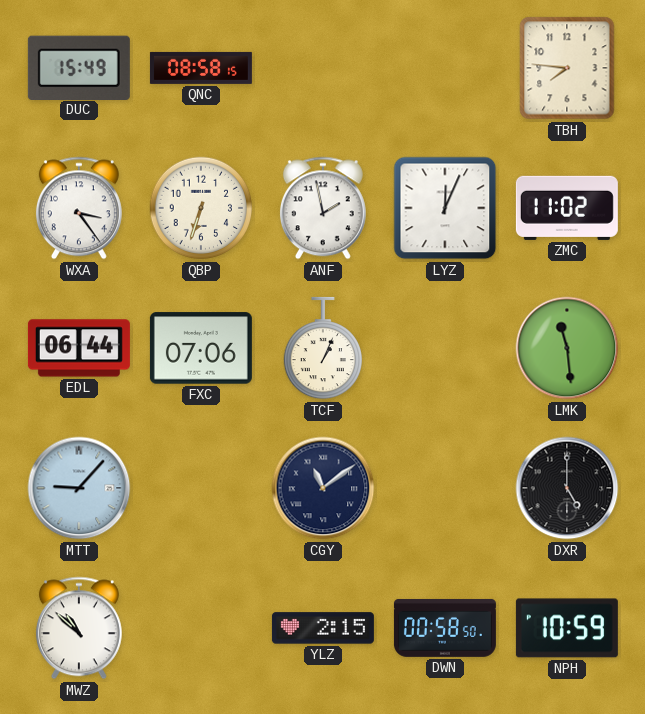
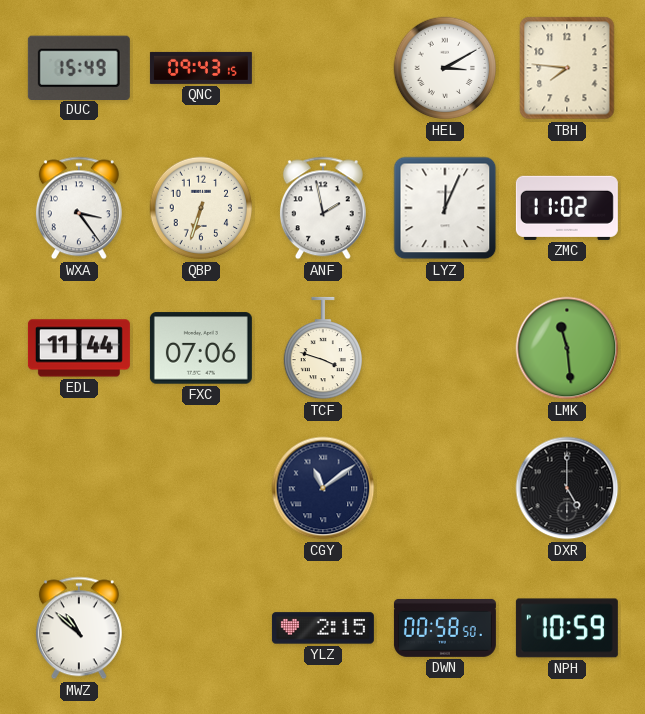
QNC: 08:58 -> 09:43
HEL: none -> 3:10
EDL: 06:44 -> 11:44
TCF: 1:04 -> 3:48
MTT: 9:07 -> none
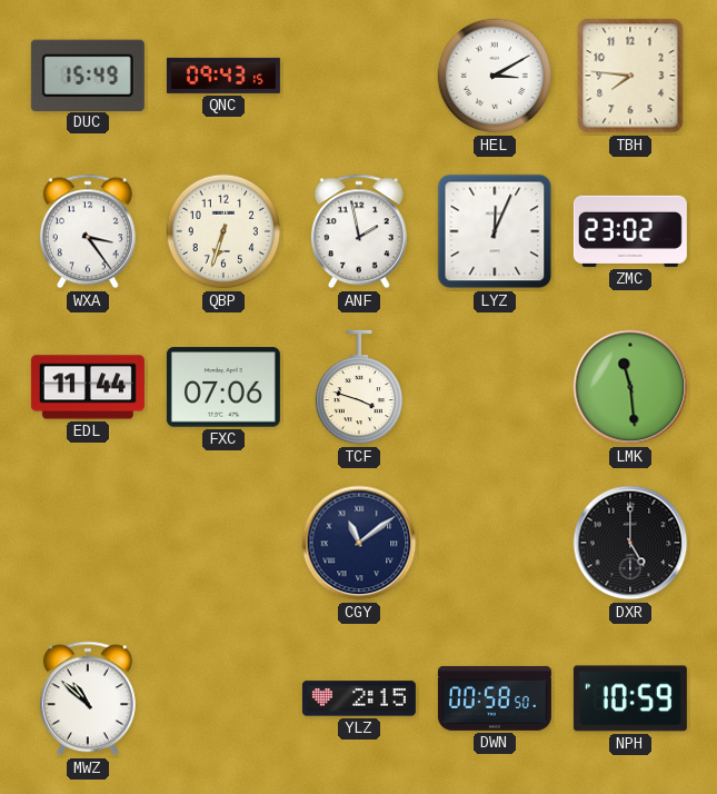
ZMC: 11:02 -> 23:02
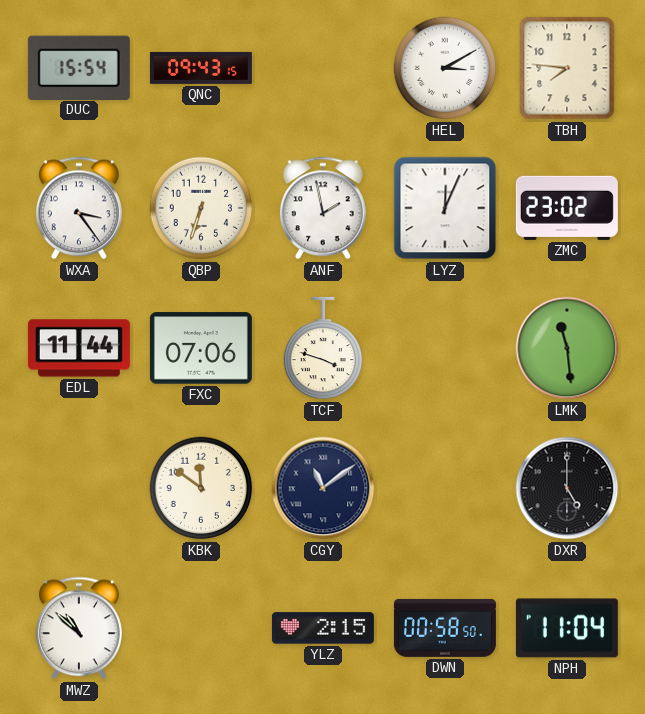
DUC: 15:49 -> 15:54
KBK: none -> 11:51
NPH: 10:59 -> 11:04
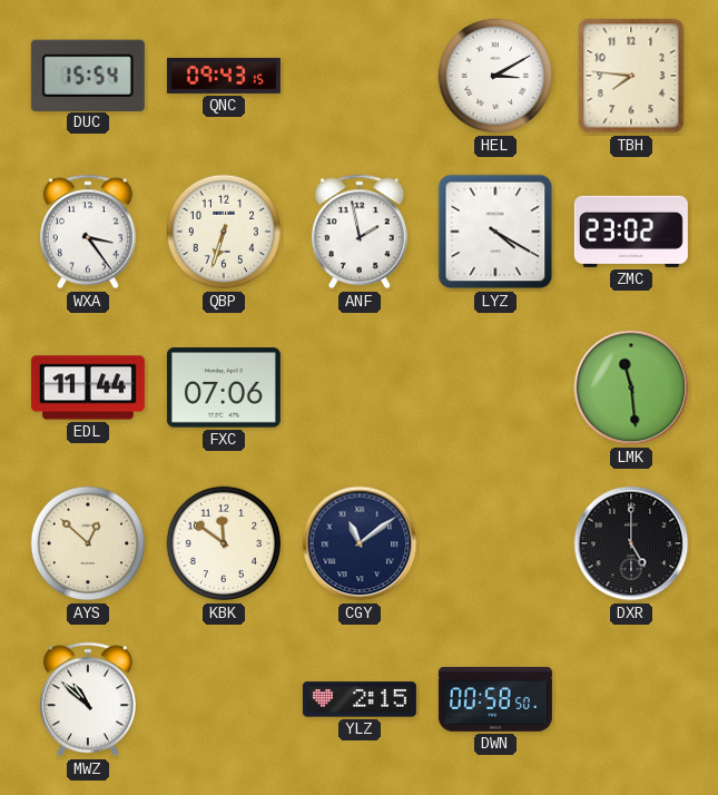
LYZ: 12:04 -> 4:20
TCF: 3:48 -> none
AYS: none -> 12:52
NPH: 11:04 -> none
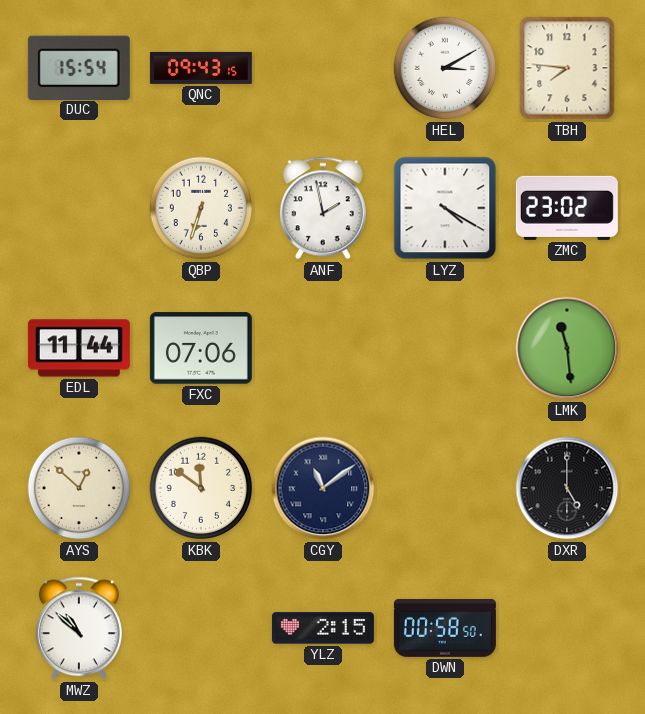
WXA: 3:24 -> none
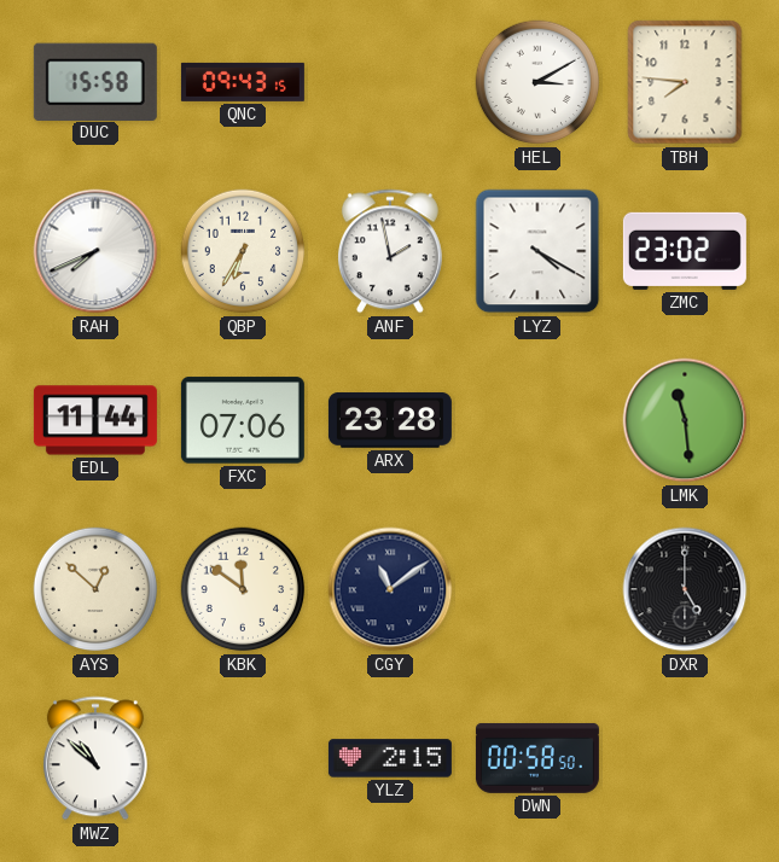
DUC: 15:54 -> 15:58
RAH: none -> 7:41
QBP: 6:33 -> 6:35
ARX: none -> 23:28
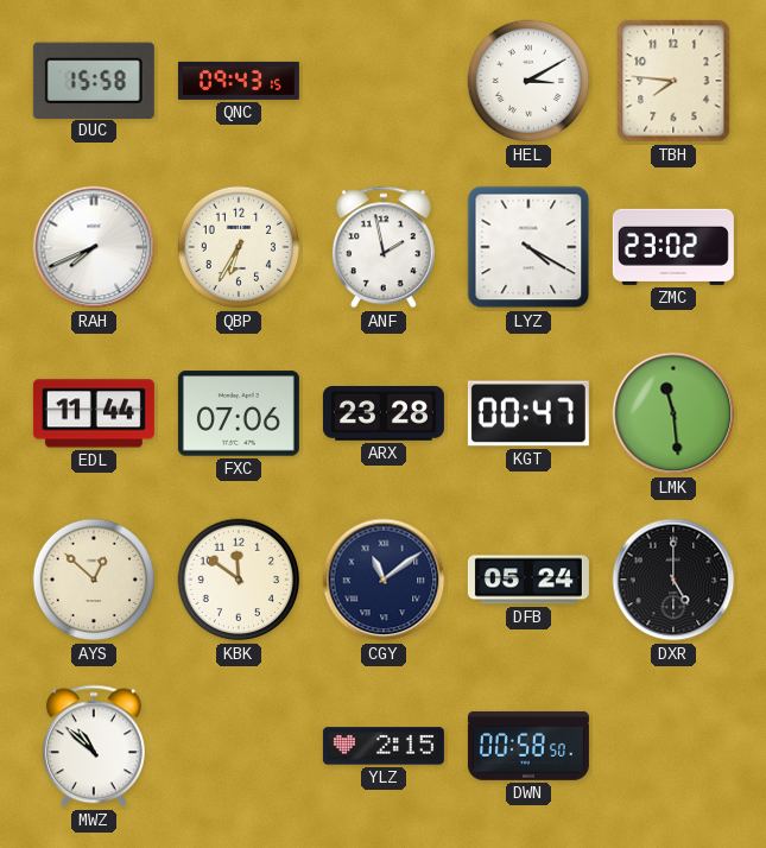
KGT: none -> 00:47
DFB: none -> 05:24
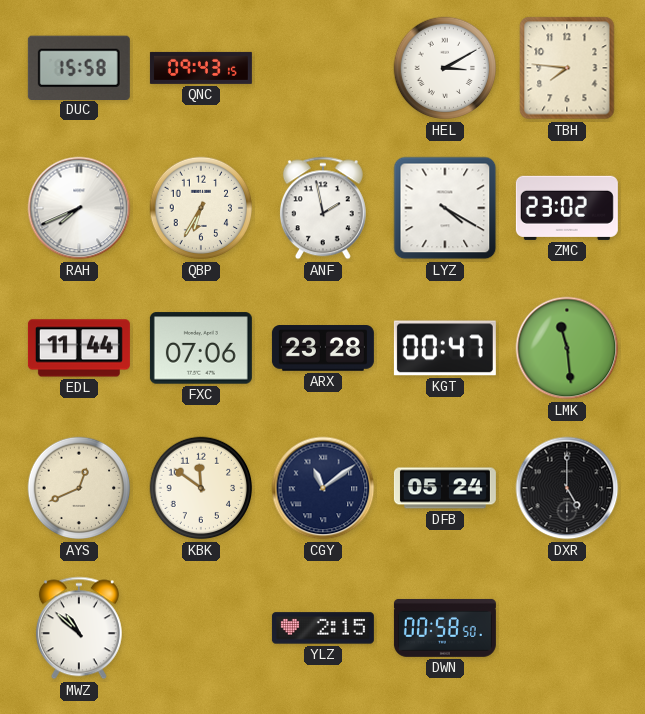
AYS: 12:52 -> 12:41
